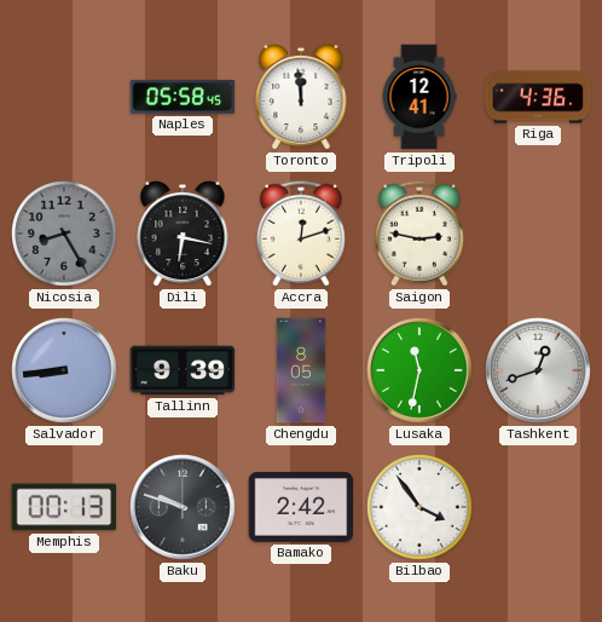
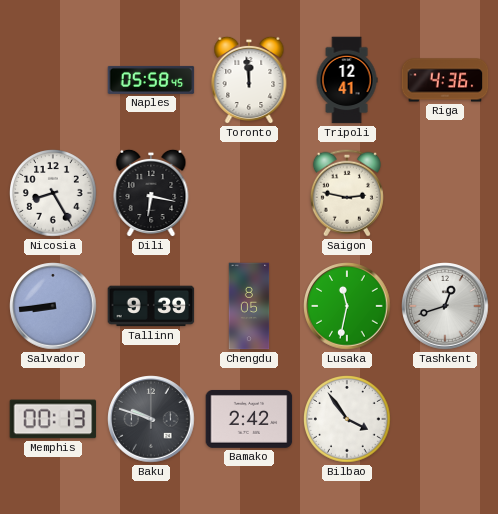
Nicosia dial: grey -> white
Accra: 12:12 -> none
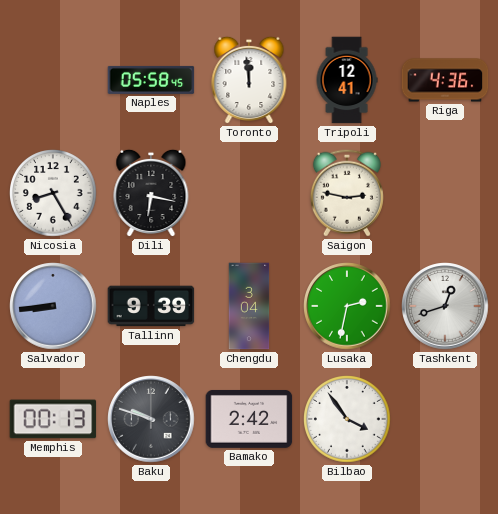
Chengdu: 8:05 -> 3:04
Lusaka: 11:32 -> 2:32
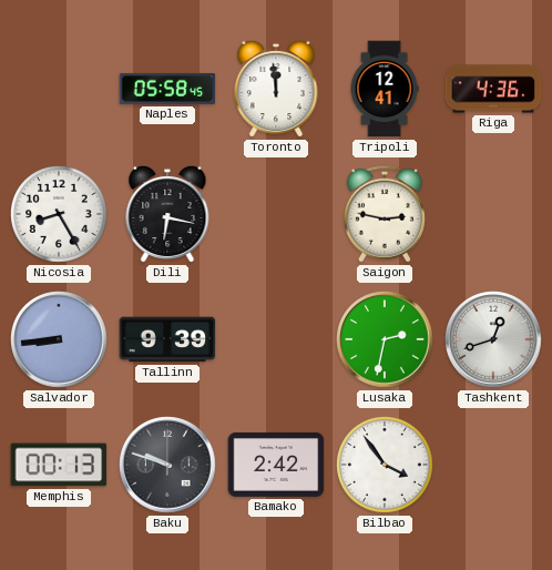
Chengdu: 3:04 -> none
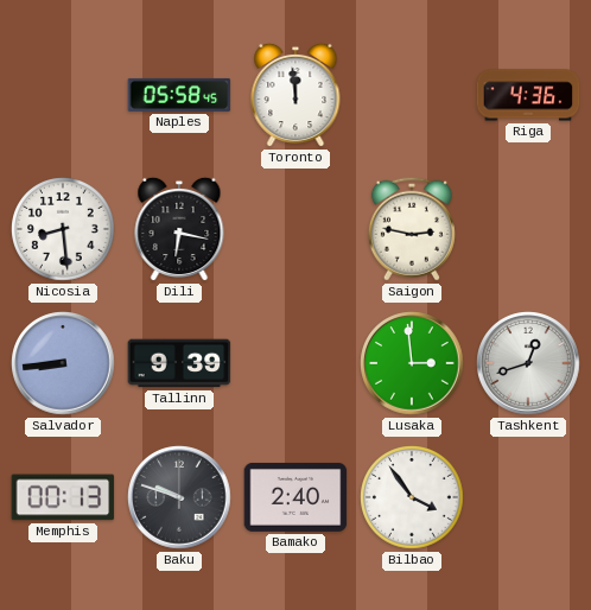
Tripoli: 12:41 -> none
Nicosia: 8:25 -> 8:29
Lusaka: 2:32 -> 2:59
Bamako: 2:42 -> 2:40
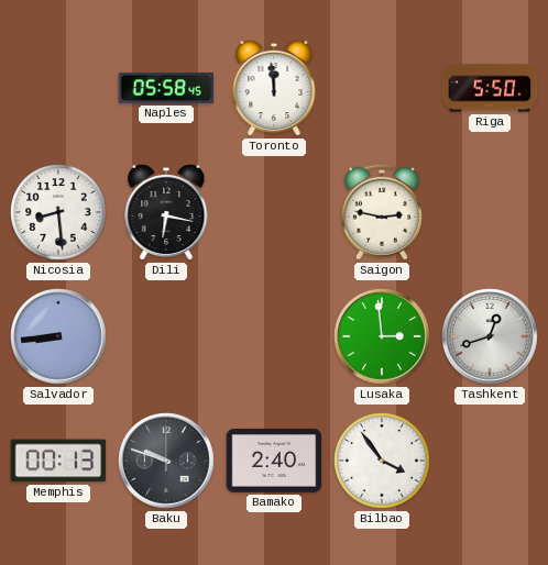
Riga: 4:36 -> 5:50
Tallinn: 9:39 -> none
